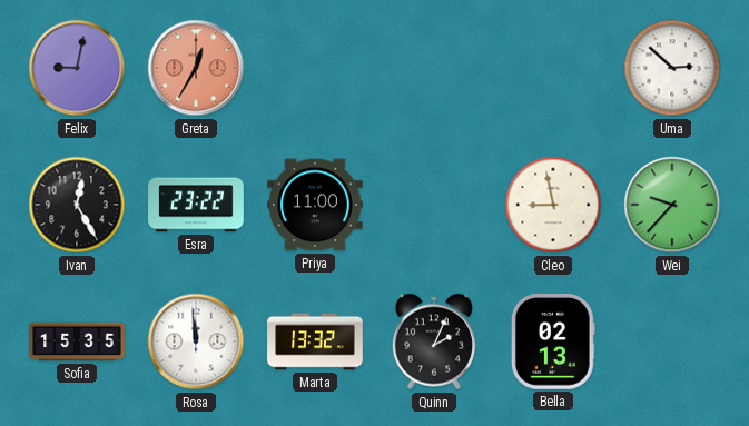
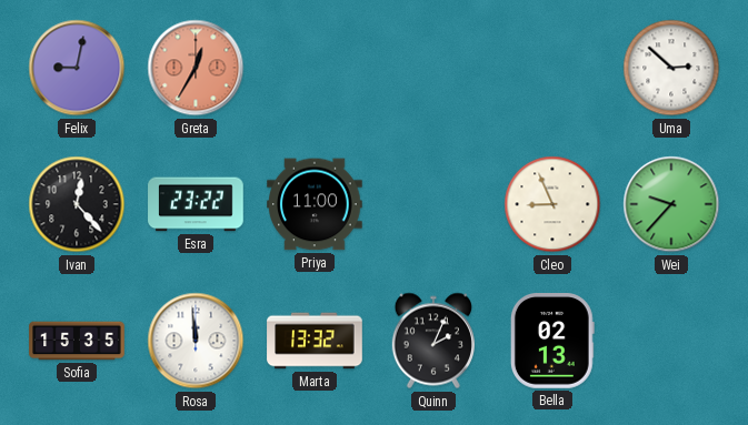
Ivan: 12:25 -> 12:23
Cleo: 8:58 -> 8:56
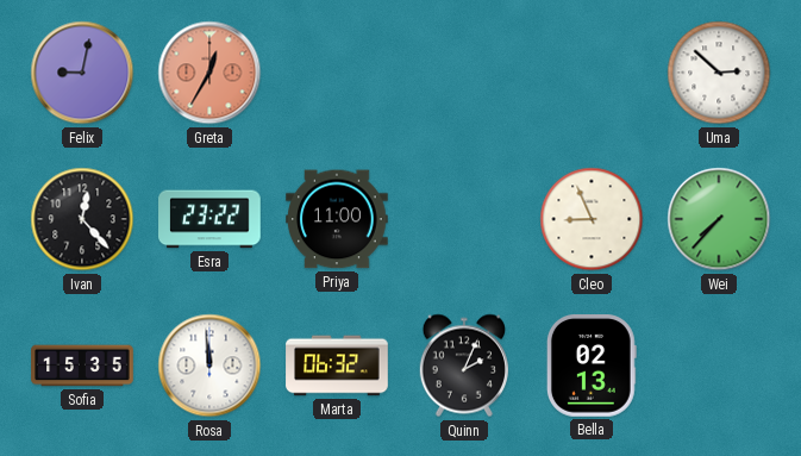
Wei: 9:37 -> 7:37
Marta: 13:32 -> 06:32
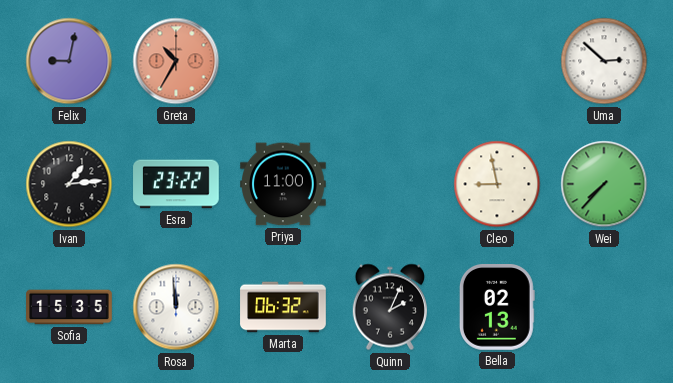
Greta: 12:35 -> 10:35
Ivan: 12:23 -> 1:14
Cleo: 8:56 -> 8:58
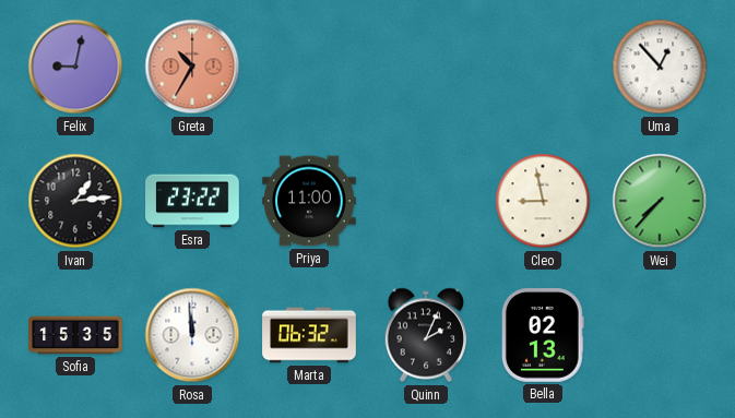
Uma: 2:52 -> 12:53
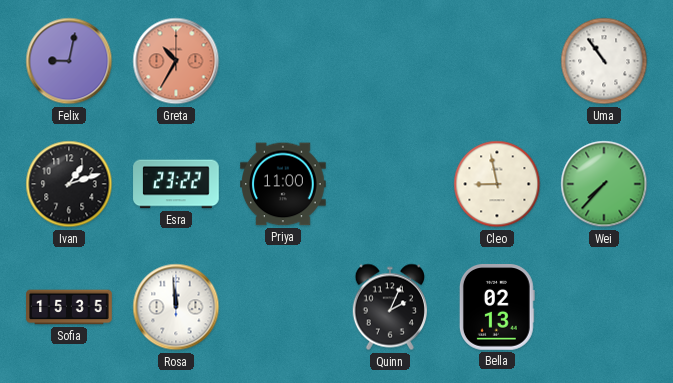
Uma: 12:53 -> 10:54
Ivan: 1:14 -> 1:12
Marta: 06:32 -> none
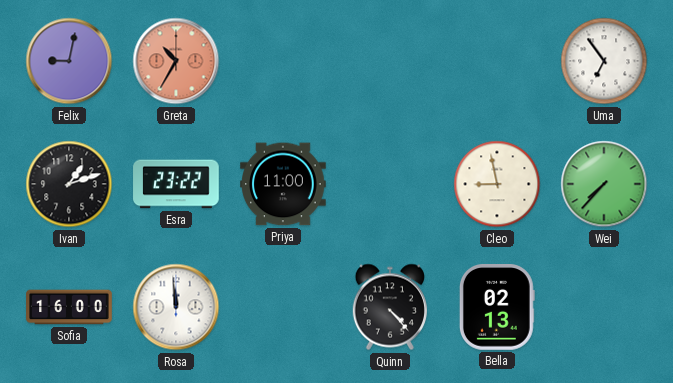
Uma: 10:54 -> 6:54
Sofia: 15:35 -> 16:00
Quinn: 2:04 -> 4:23
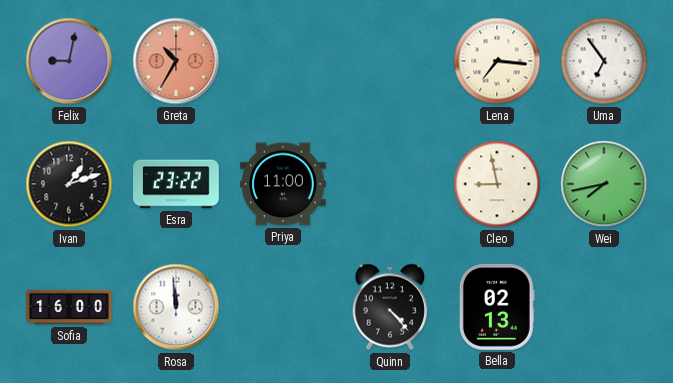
Lena: none -> 7:16
Wei: 7:37 -> 7:43
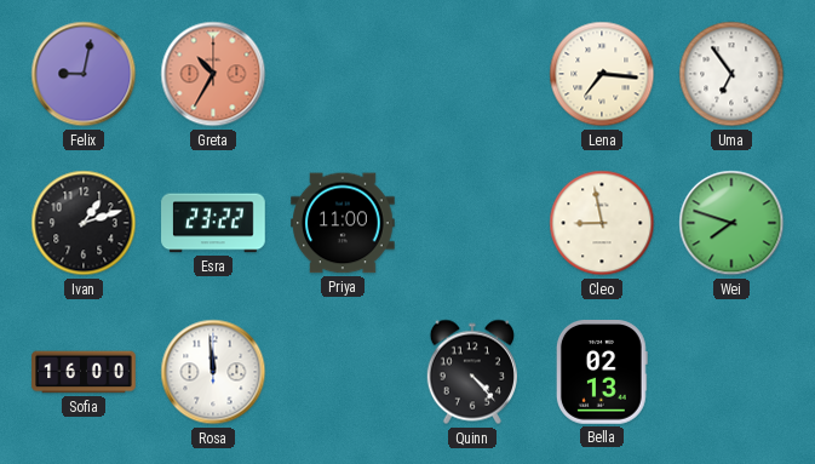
Wei: 7:43 -> 7:48
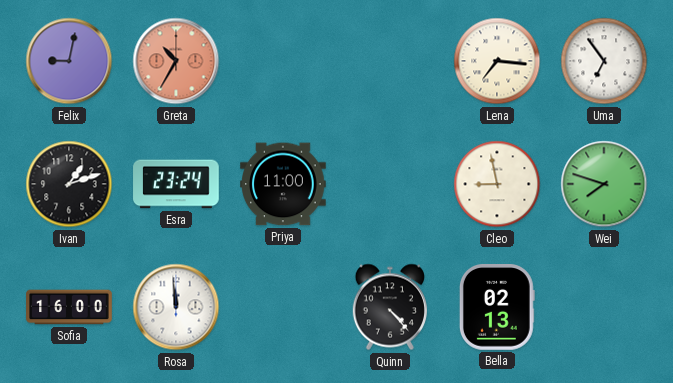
Esra: 23:22 -> 23:24
